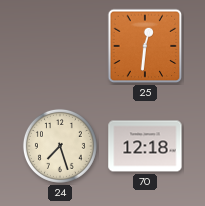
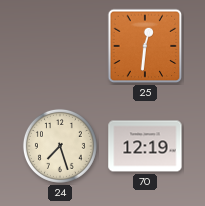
70: 12:18 -> 12:19
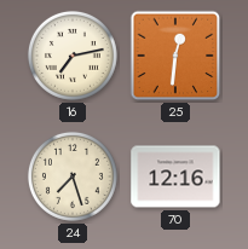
16: none -> 7:13
70: 12:19 -> 12:16
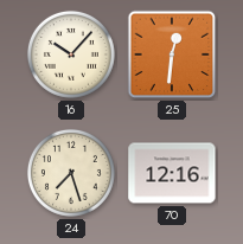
16: 7:13 -> 10:07
